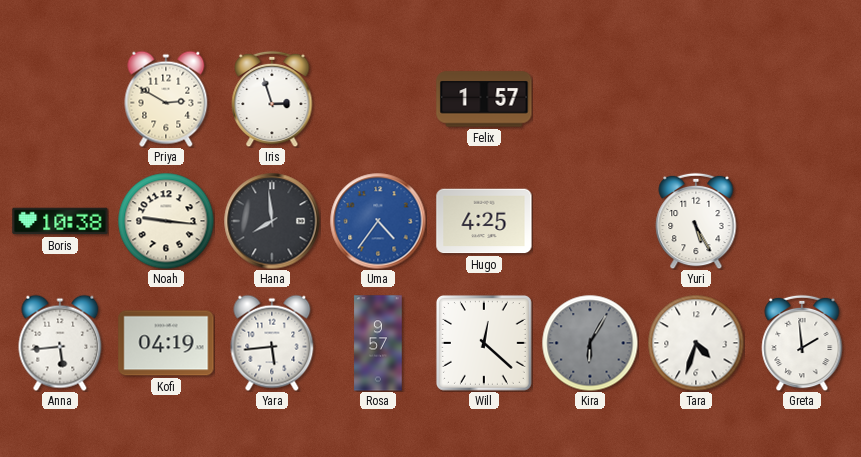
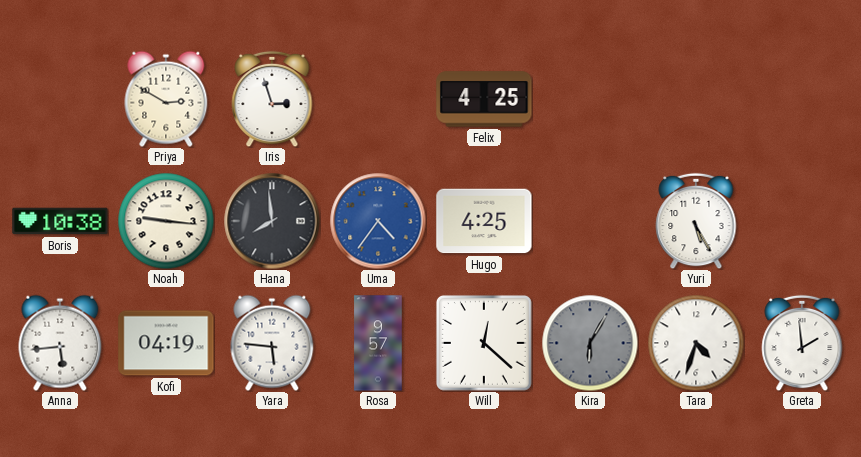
Felix: 1:57 -> 4:25
Yara: 5:44 -> 5:46
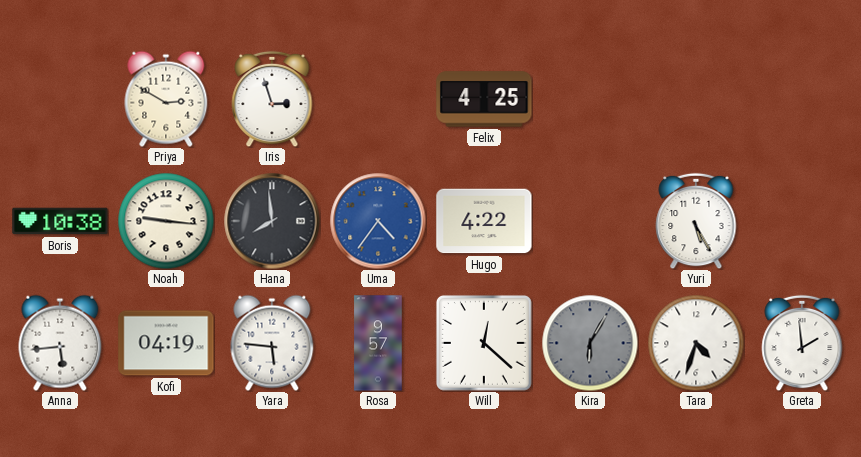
Hugo: 4:25 -> 4:22
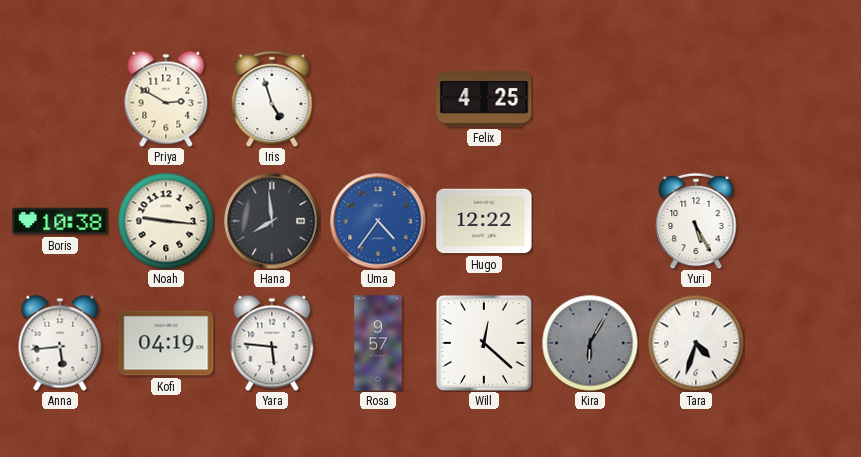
Iris: 2:57 -> 4:57
Hugo: 4:22 -> 12:22
Greta: 1:59 -> none
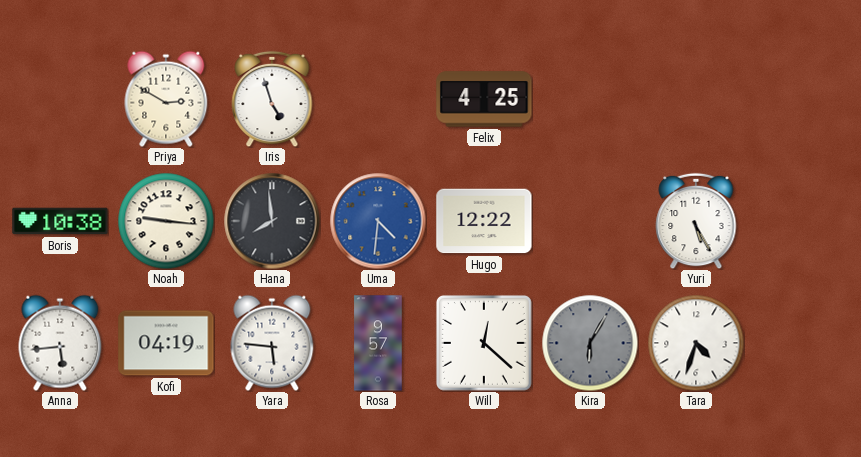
Uma: 4:36 -> 4:31
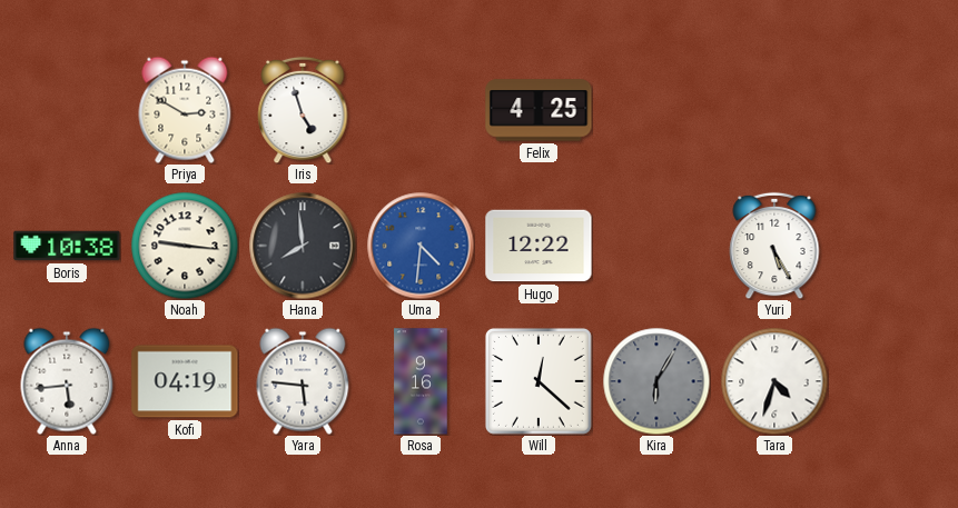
Rosa: 9:57 -> 9:16
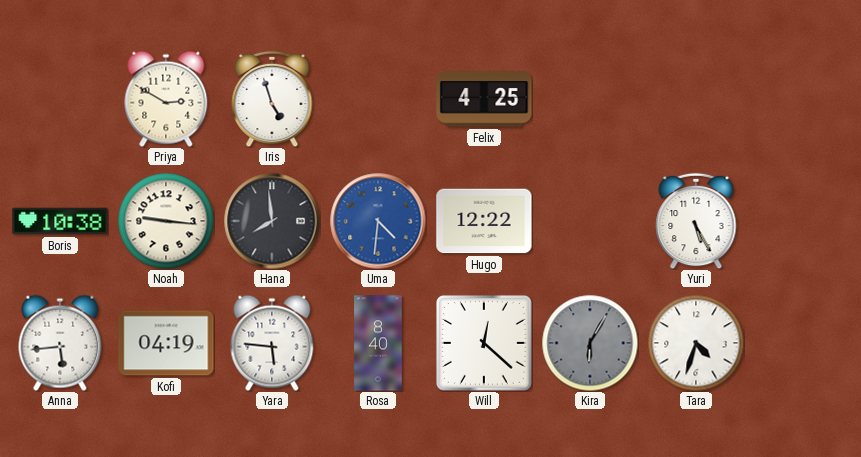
Rosa: 9:16 -> 8:40
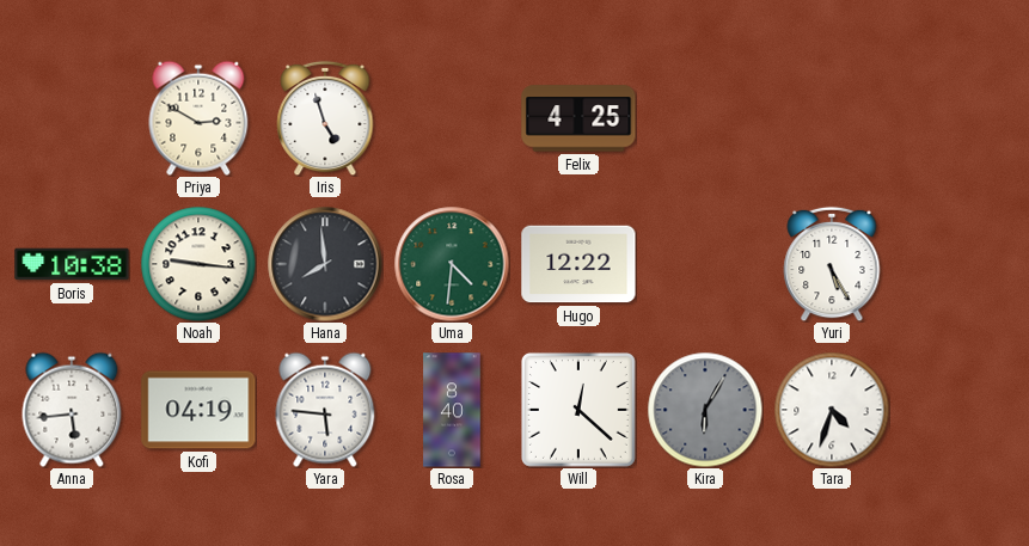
Uma dial: blue -> green
